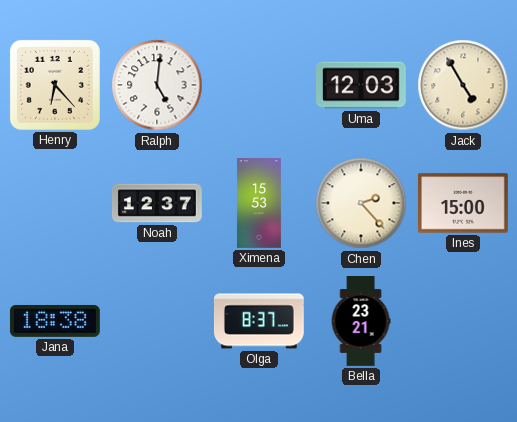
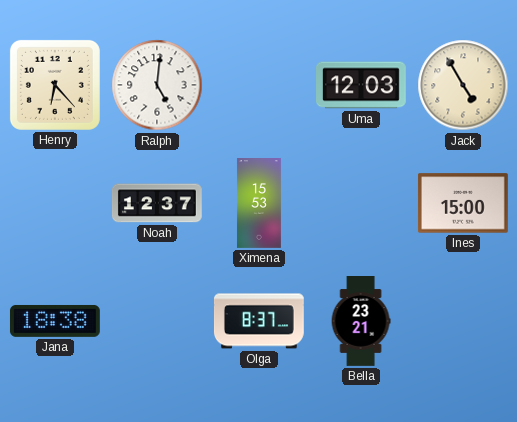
Chen: 2:23 -> none
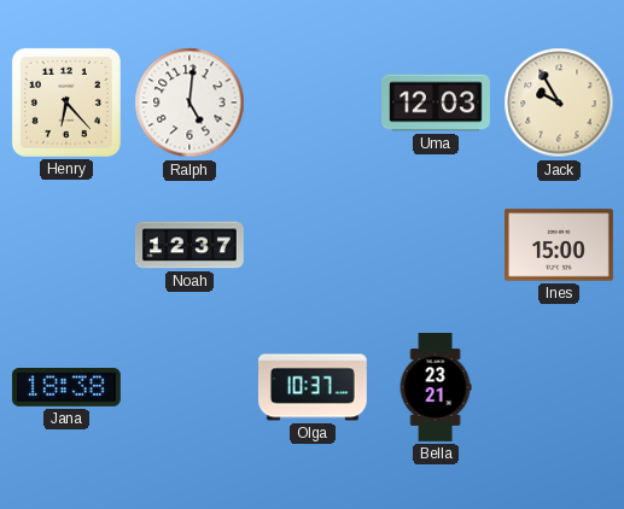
Jack: 4:55 -> 9:55
Ximena: 15:53 -> none
Olga: 8:37 -> 10:37
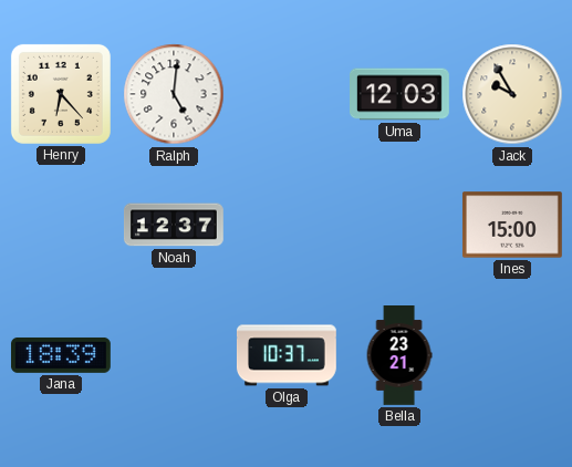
Jana: 18:38 -> 18:39
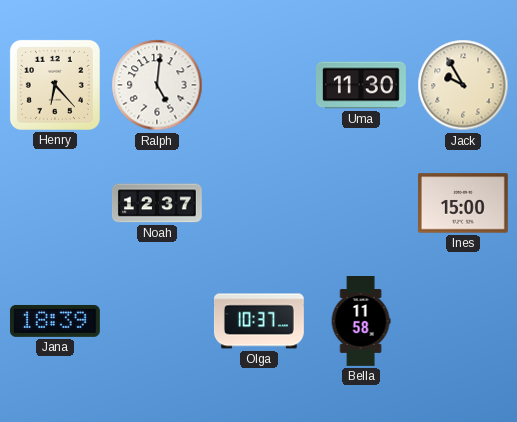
Uma: 12:03 -> 11:30
Bella: 23:21 -> 11:58
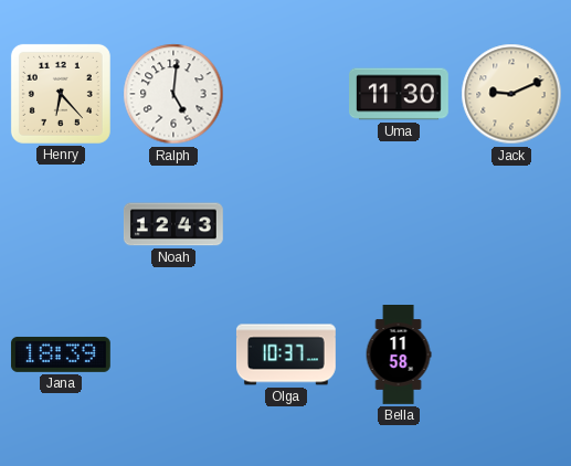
Jack: 9:55 -> 9:11
Noah: 12:37 -> 12:43
Ines: 15:00 -> none
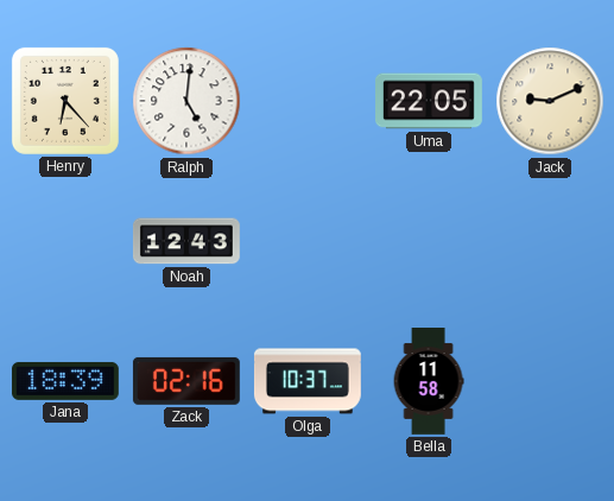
Uma: 11:30 -> 22:05
Zack: none -> 02:16
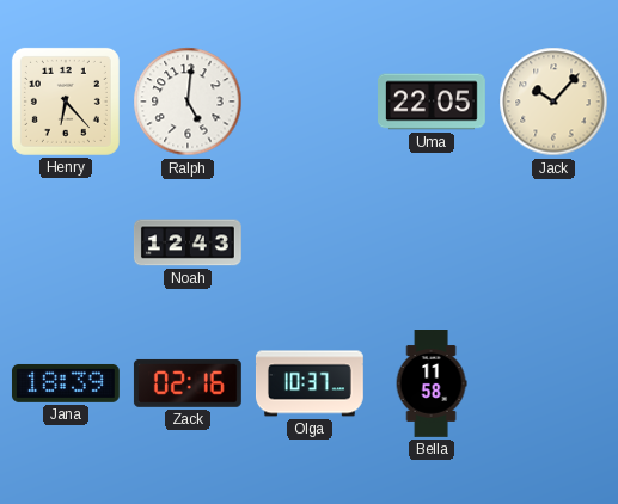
Jack: 9:11 -> 10:07
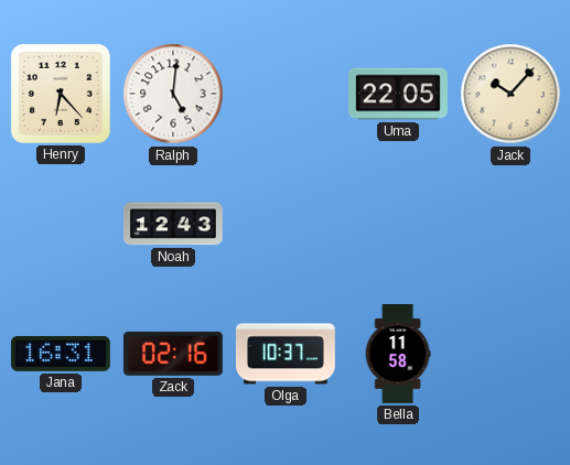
Jana: 18:39 -> 16:31
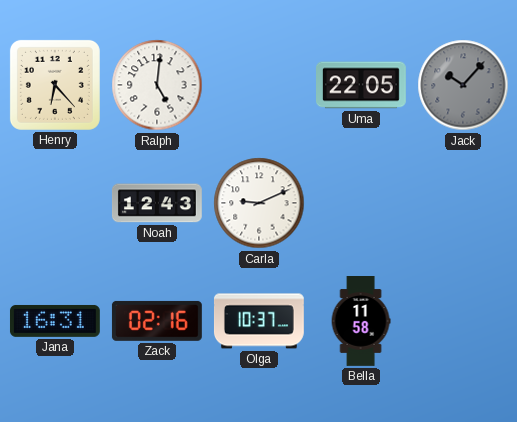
Jack dial: cream -> grey
Carla: none -> 9:11
